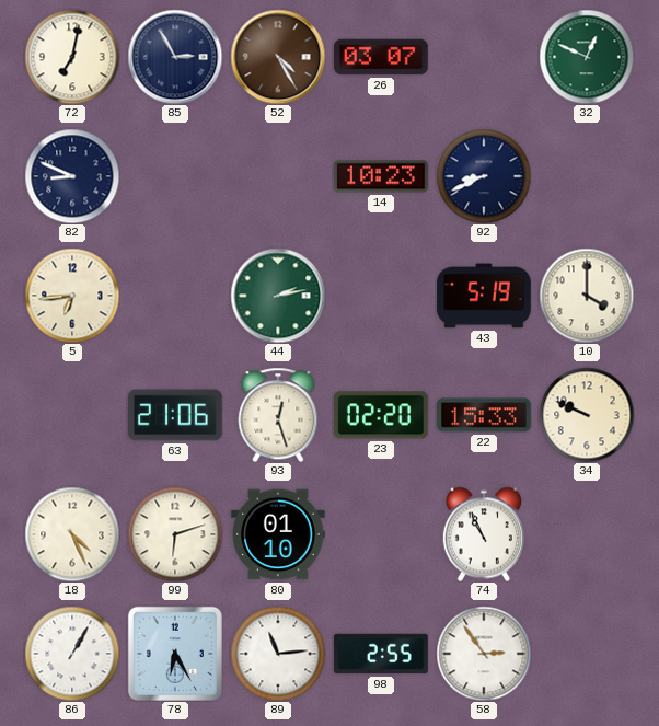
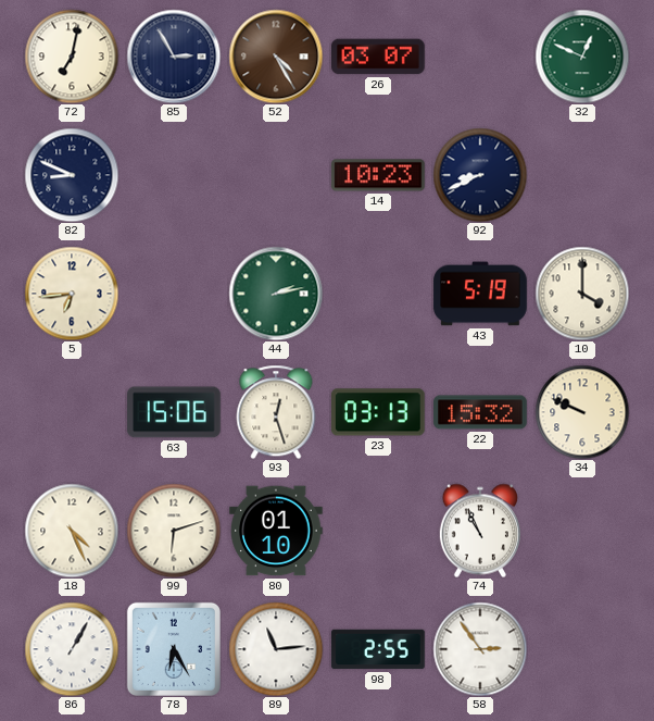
63: 21:06 -> 15:06
23: 02:20 -> 03:13
22: 15:33 -> 15:32
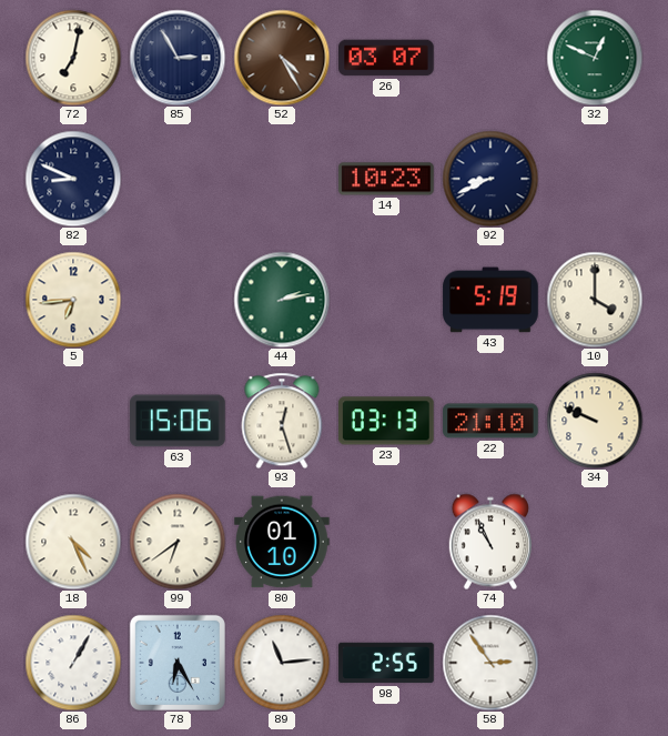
22: 15:32 -> 21:10
99: 6:12 -> 6:39
